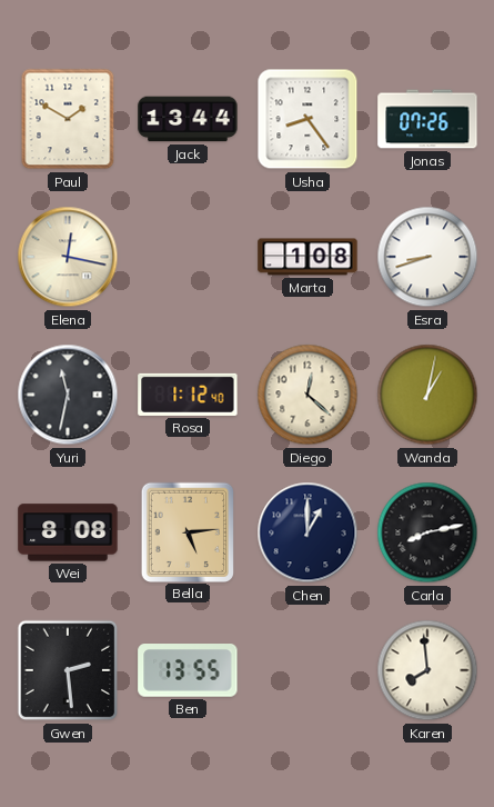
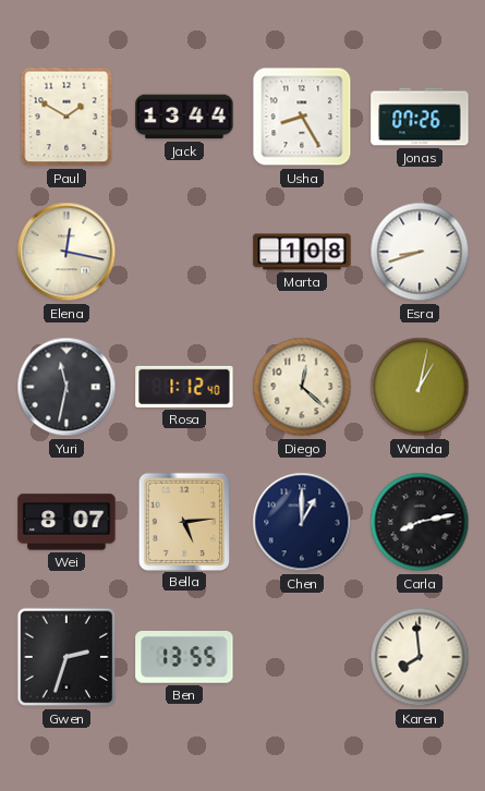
Usha: 8:24 -> 8:25
Wei: 8:08 -> 8:07
Gwen: 2:29 -> 2:33
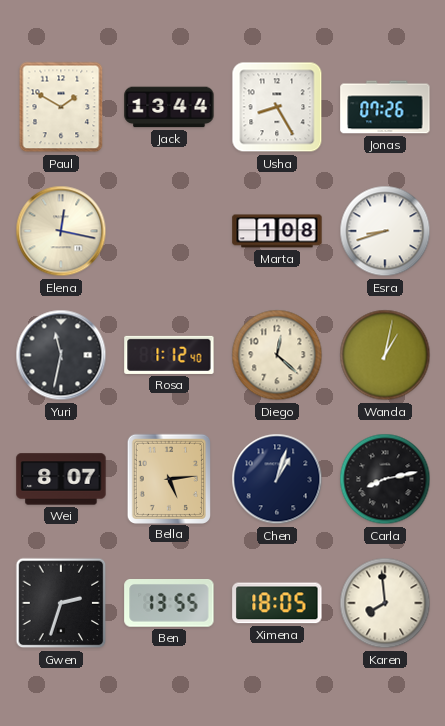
Chen: 1:00 -> 1:03
Ximena: none -> 18:05
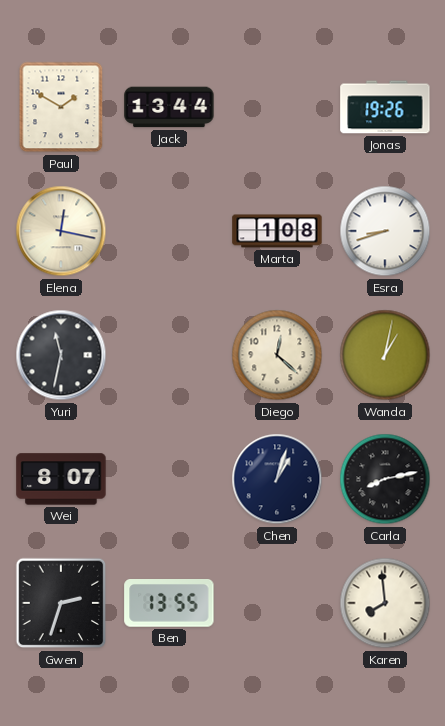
Usha: 8:25 -> none
Jonas: 07:26 -> 19:26
Rosa: 1:12 -> none
Bella: 5:14 -> none
Ximena: 18:05 -> none
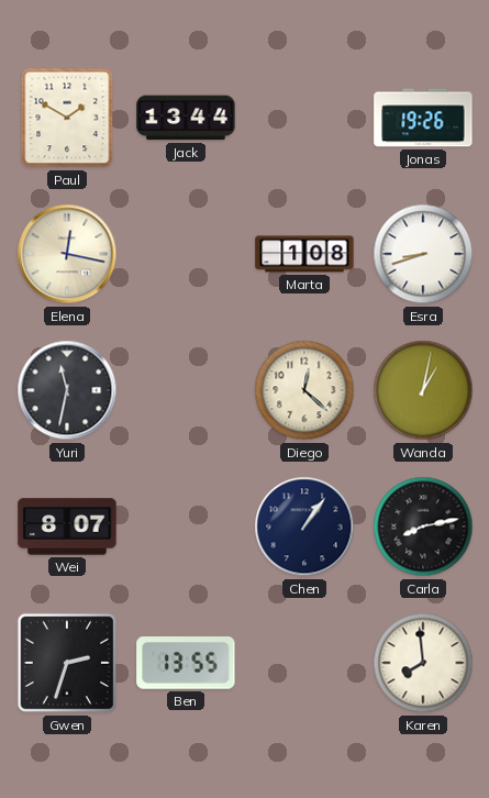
Chen: 1:03 -> 1:06
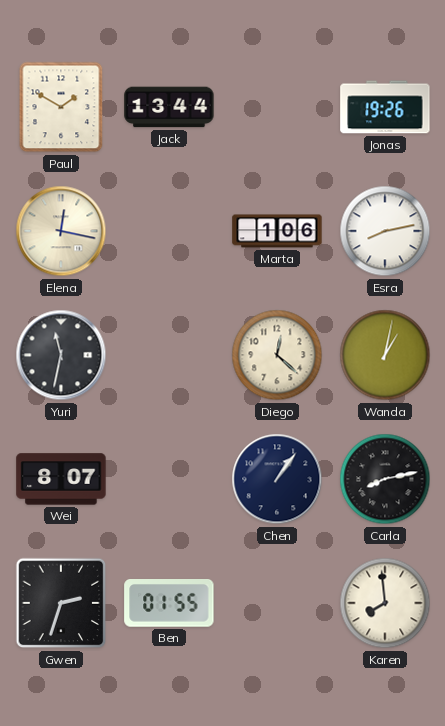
Marta: 1:08 -> 1:06
Esra: 8:42 -> 8:13
Ben: 13:55 -> 01:55
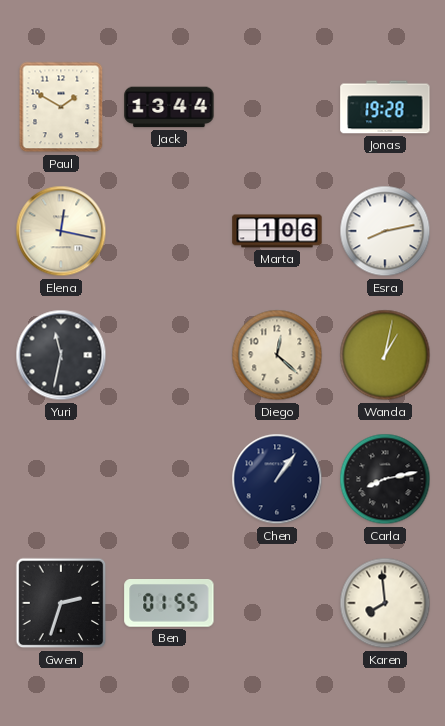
Jonas: 19:26 -> 19:28
Wei: 8:07 -> none
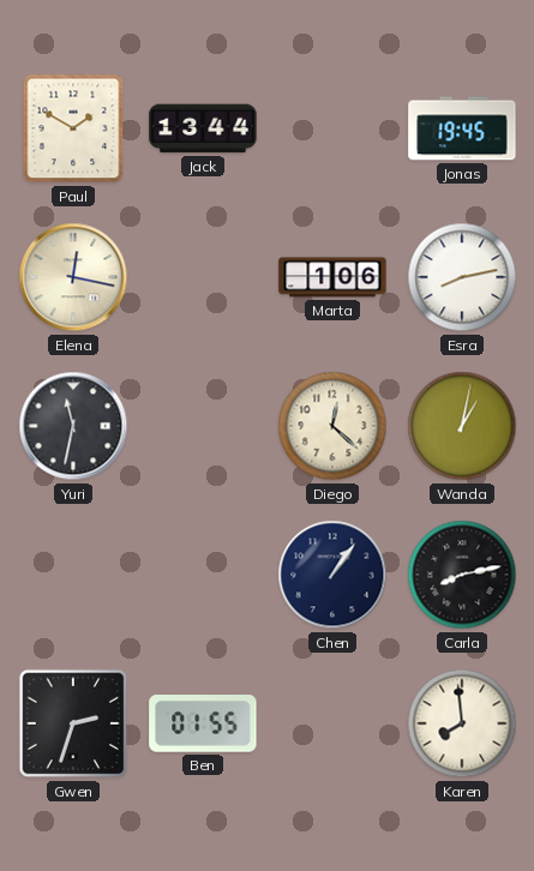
Jonas: 19:28 -> 19:45
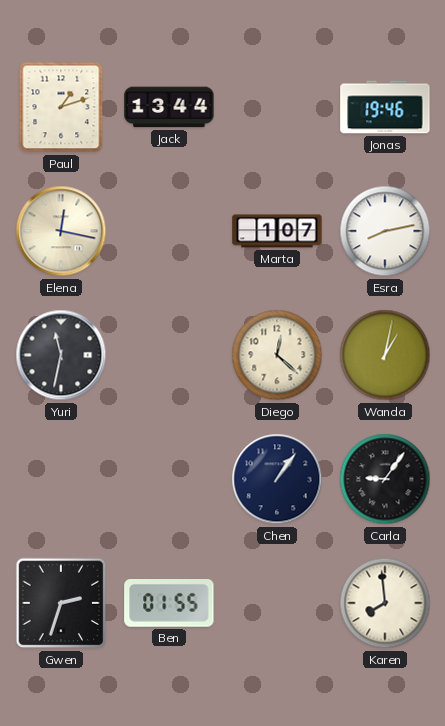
Paul: 1:50 -> 1:12
Jonas: 19:45 -> 19:46
Marta: 1:06 -> 1:07
Carla: 8:13 -> 9:06
